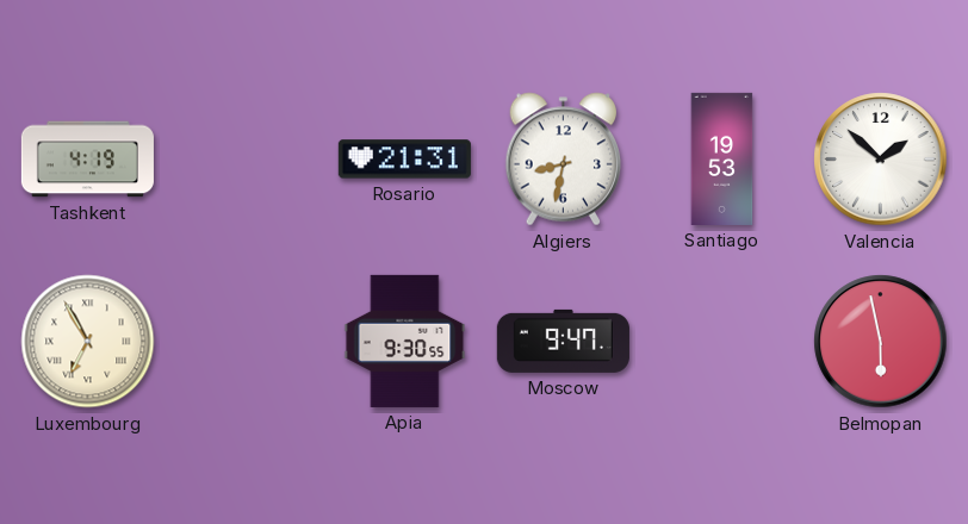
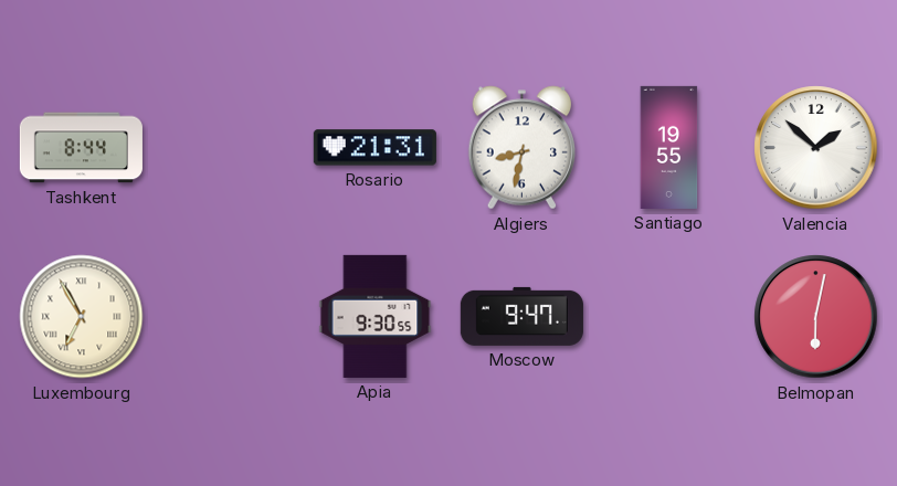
Tashkent: 4:19 -> 8:44
Santiago: 19:53 -> 19:55
Belmopan: 5:58 -> 6:02
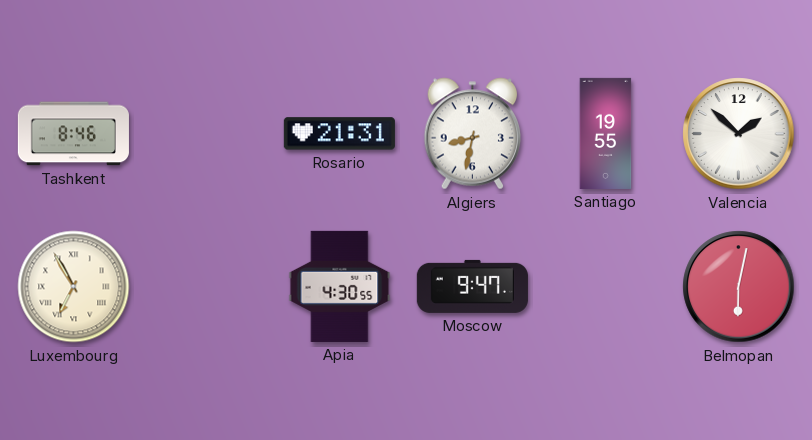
Tashkent: 8:44 -> 8:46
Apia: 9:30 -> 4:30
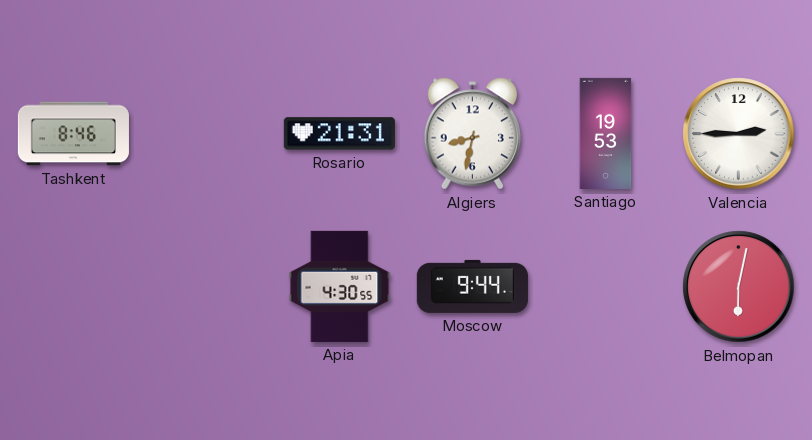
Santiago: 19:55 -> 19:53
Valencia: 1:52 -> 2:45
Luxembourg: 6:55 -> none
Moscow: 9:47 -> 9:44
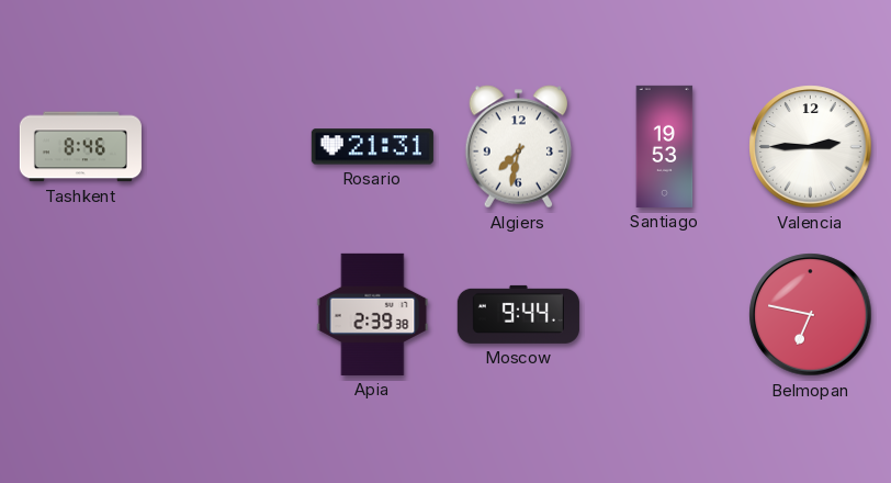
Algiers: 8:32 -> 7:32
Apia: 4:30 -> 2:39
Belmopan: 6:02 -> 6:47
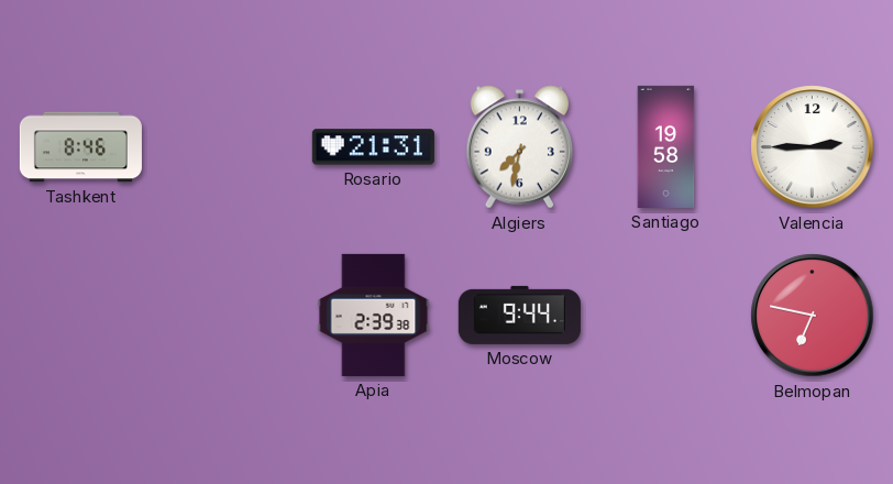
Santiago: 19:53 -> 19:58
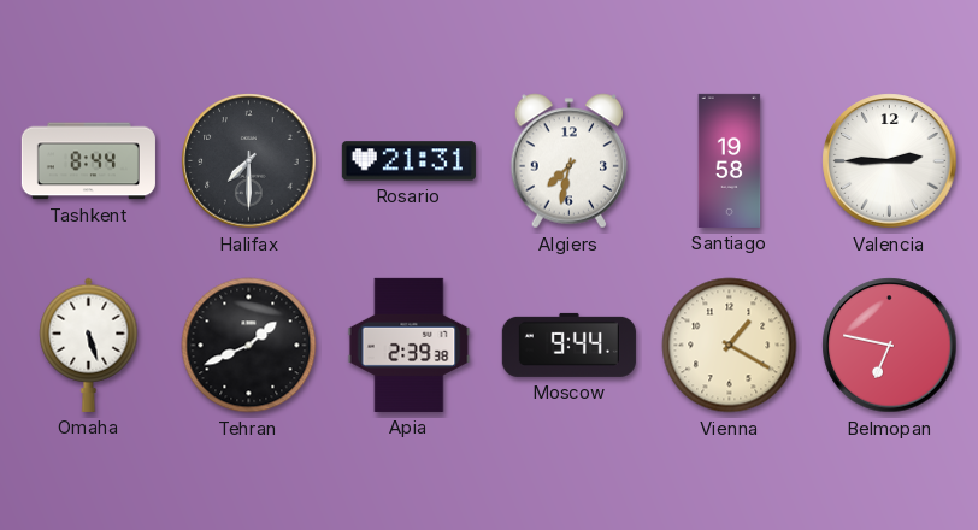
Tashkent: 8:46 -> 8:44
Halifax: none -> 7:30
Omaha: none -> 5:27
Tehran: none -> 1:41
Vienna: none -> 1:20
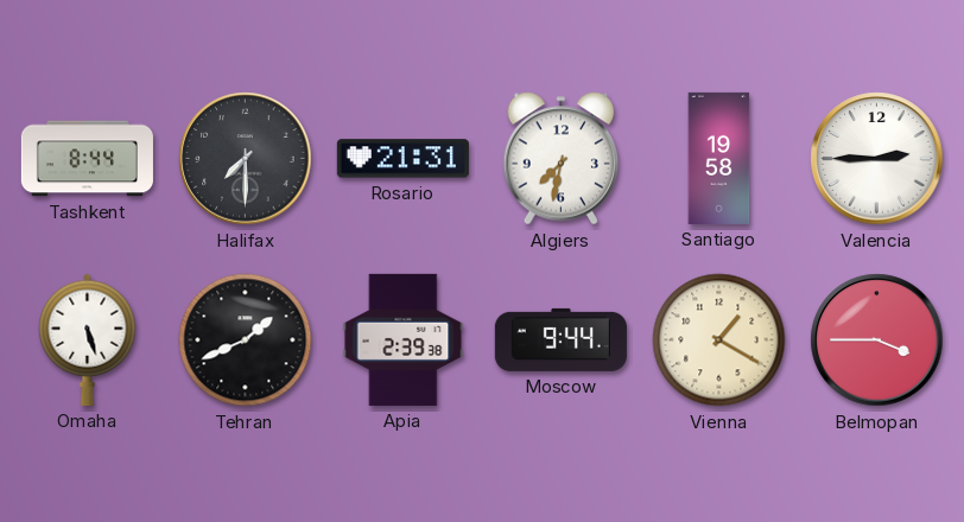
Belmopan: 6:47 -> 3:45
